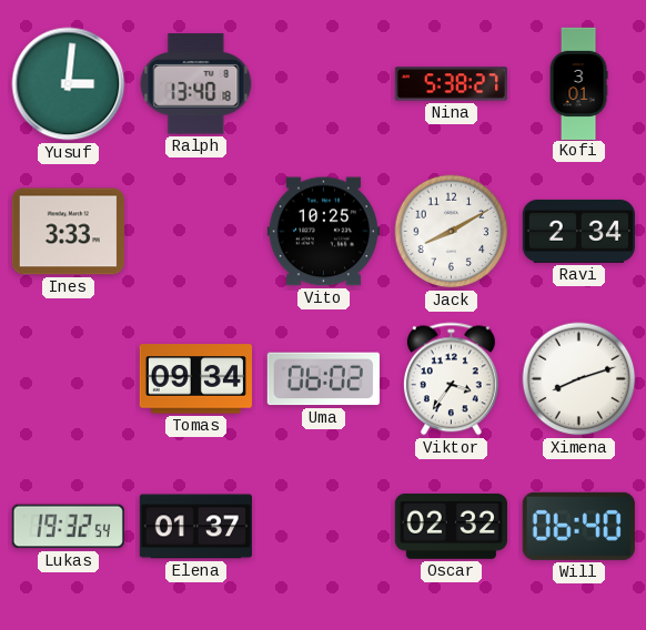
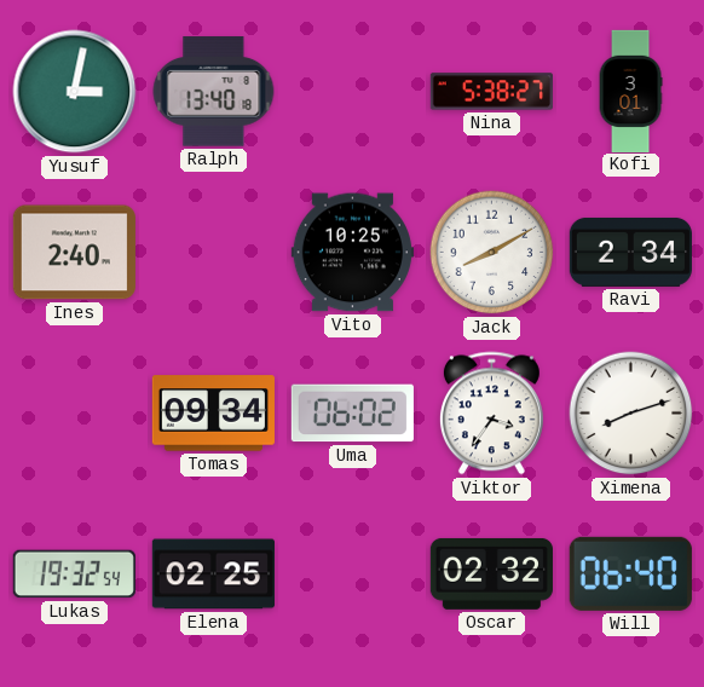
Yusuf: 3:01 -> 3:02
Ines: 3:33 -> 2:40
Elena: 01:37 -> 02:25
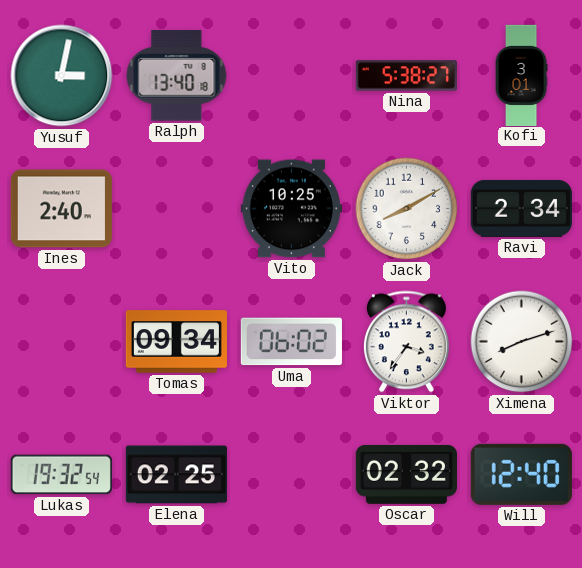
Will: 06:40 -> 12:40
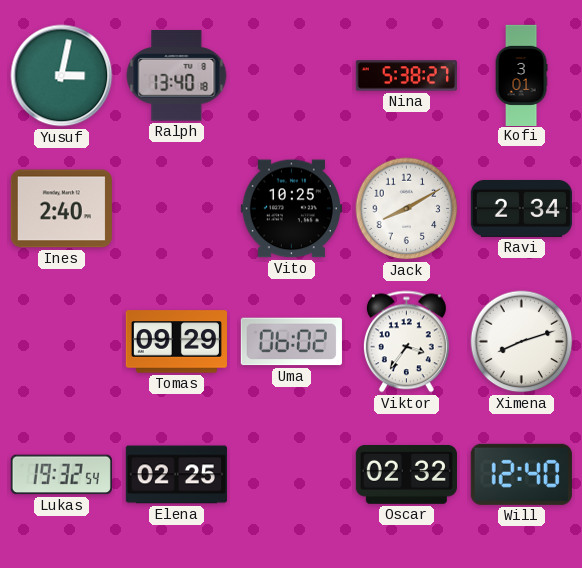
Tomas: 09:34 -> 09:29
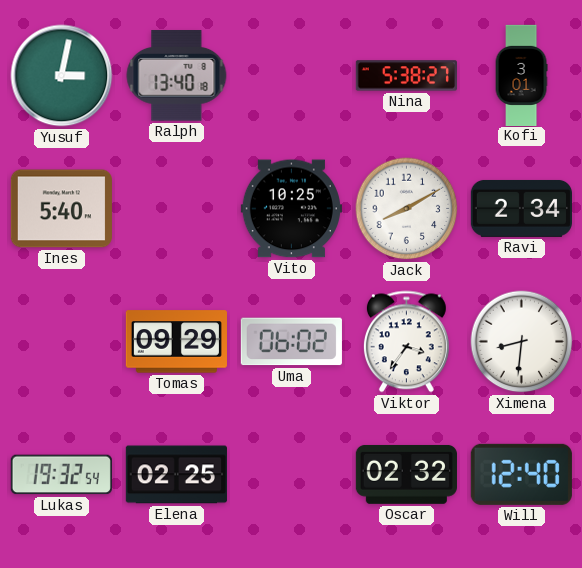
Ines: 2:40 -> 5:40
Ximena: 8:12 -> 8:31
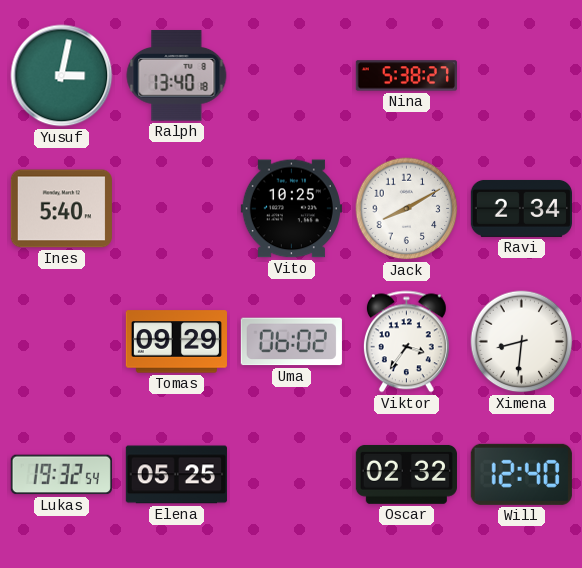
Kofi: 3:01 -> none
Elena: 02:25 -> 05:25
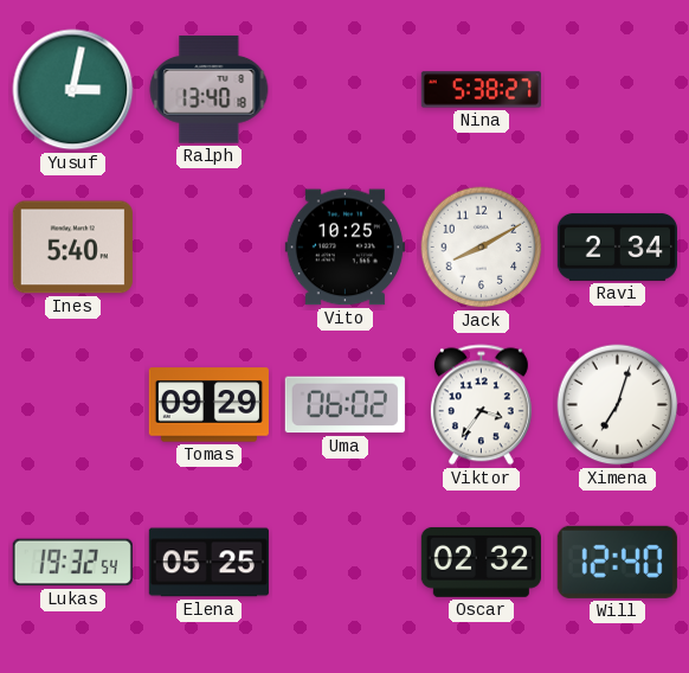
Ximena: 8:31 -> 7:03
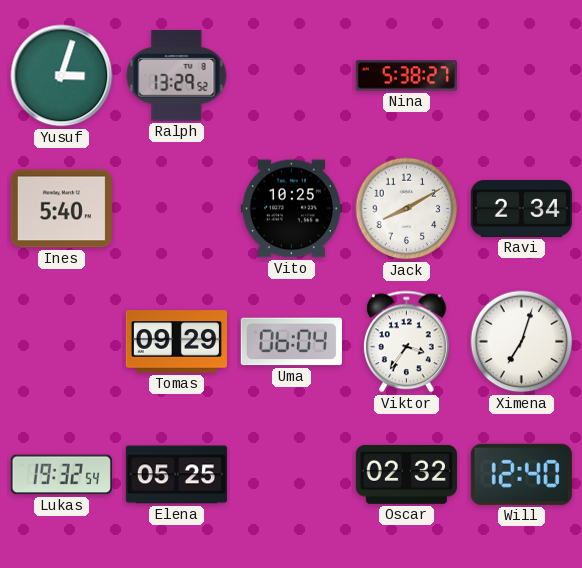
Yusuf: 3:02 -> 3:03
Ralph: 13:40 -> 13:29
Uma: 06:02 -> 06:04
